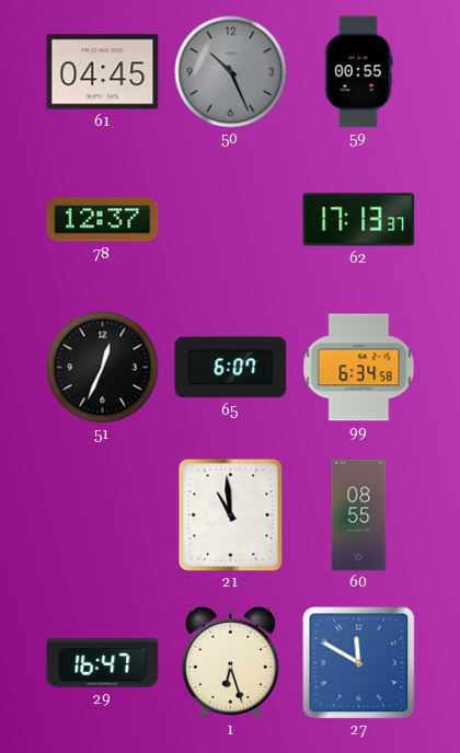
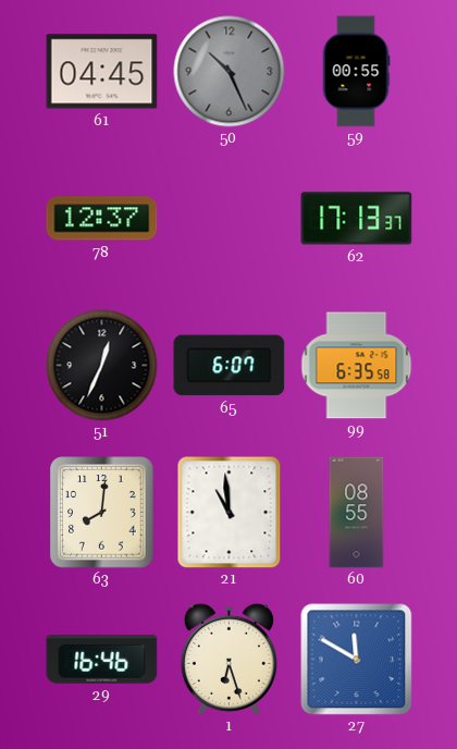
99: 6:34 -> 6:35
63: none -> 8:01
29: 16:47 -> 16:46
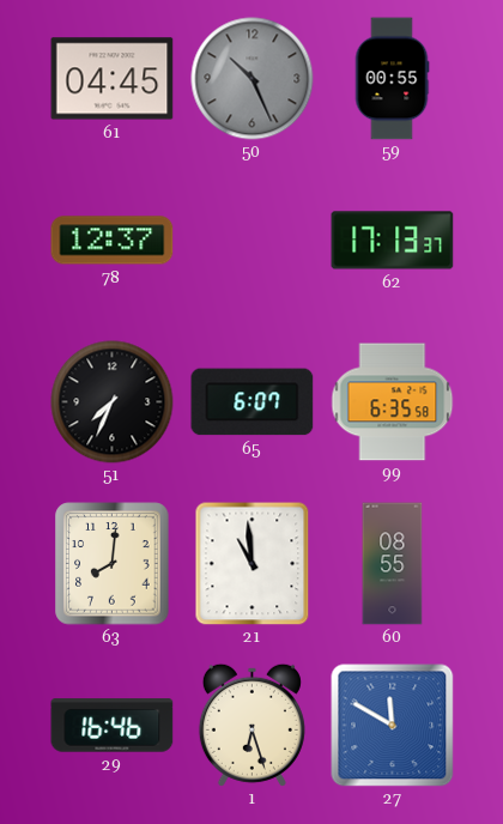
51: 12:34 -> 7:34
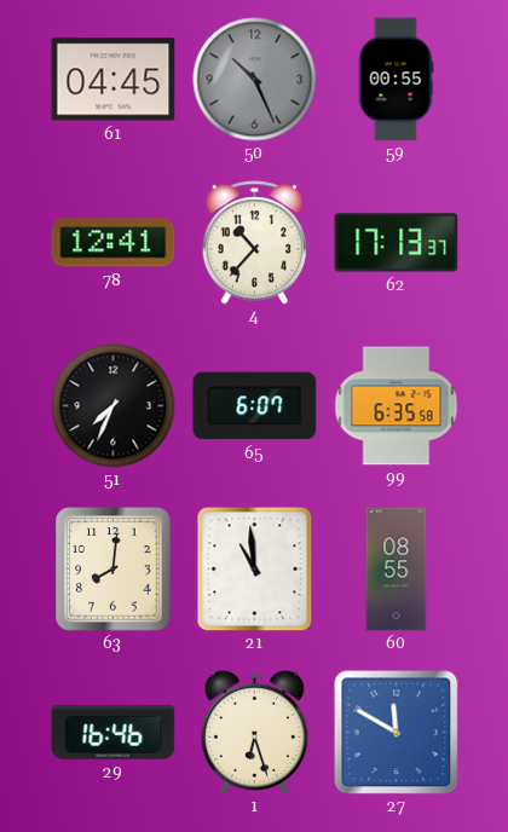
78: 12:37 -> 12:41
4: none -> 10:37
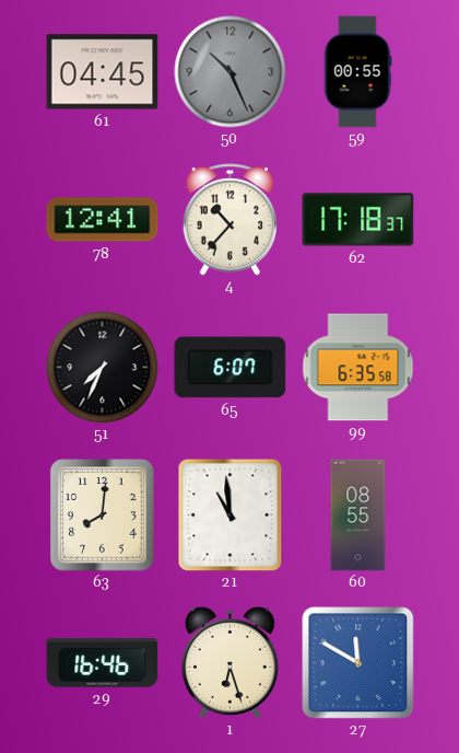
62: 17:13 -> 17:18
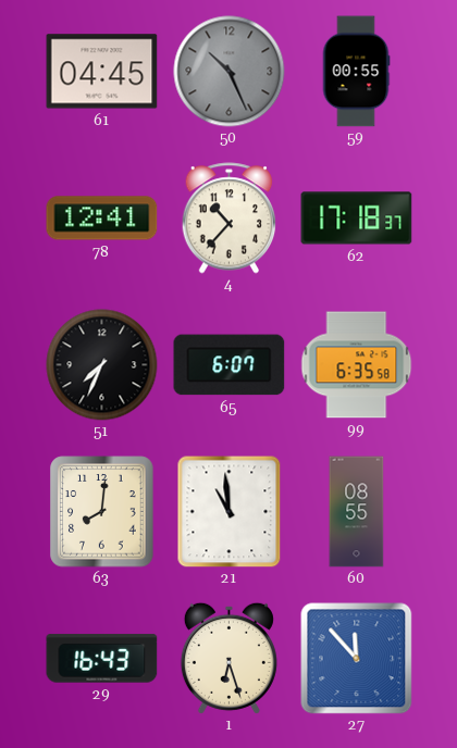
29: 16:46 -> 16:43
27: 11:50 -> 11:53
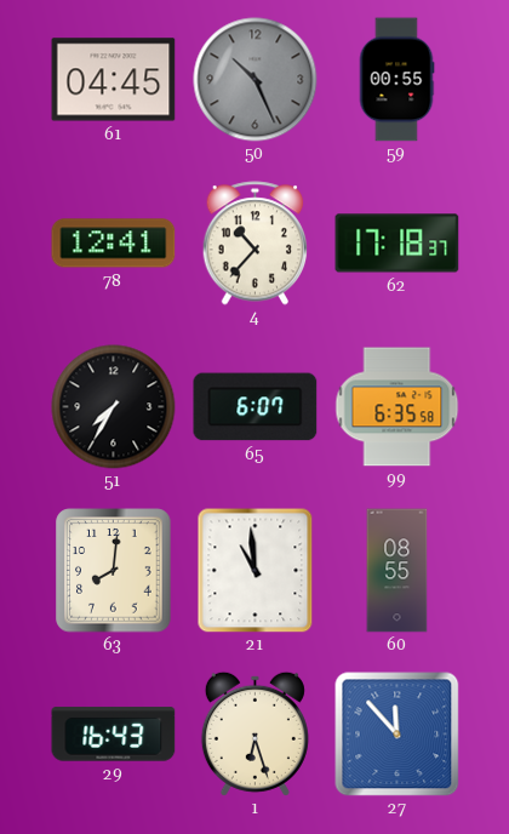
51: 7:34 -> 7:35
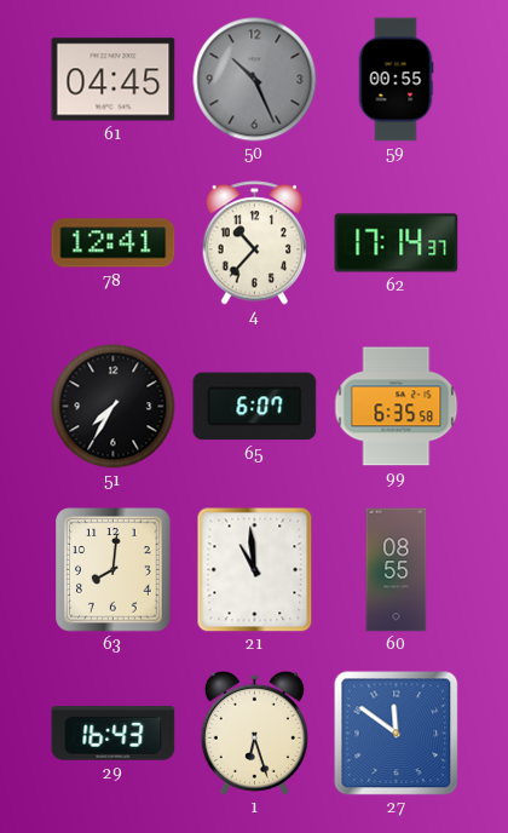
62: 17:18 -> 17:14
27: 11:53 -> 11:51
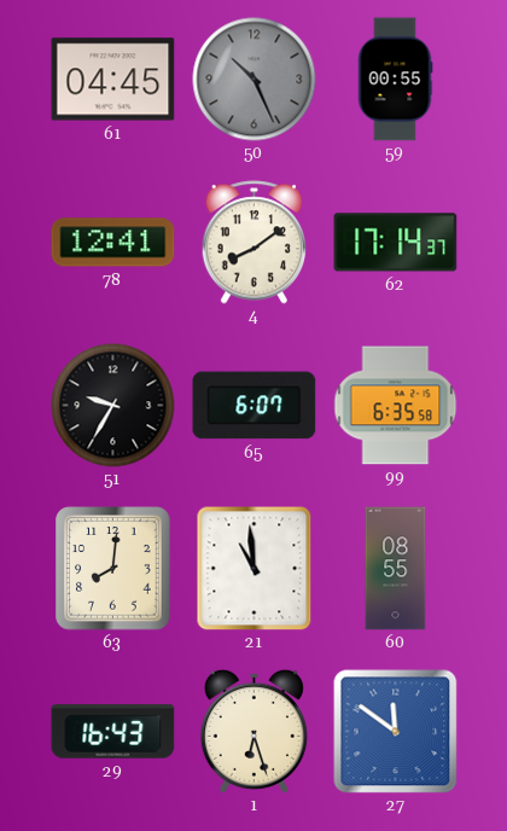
4: 10:37 -> 8:09
51: 7:35 -> 9:35
